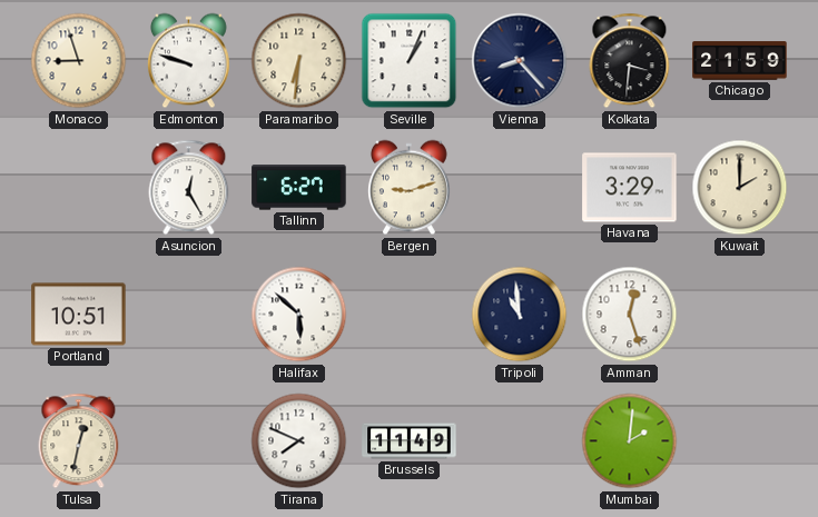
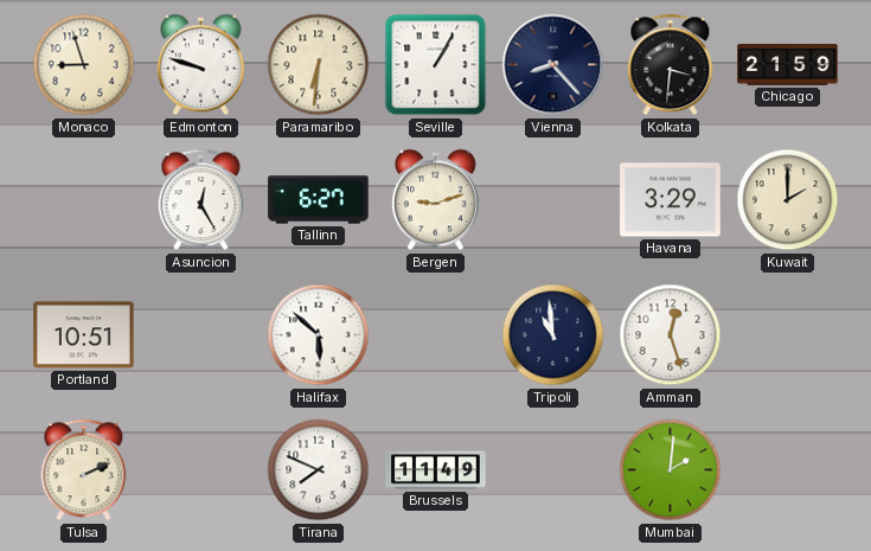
Seville: 1:04 -> 1:05
Tulsa: 12:32 -> 2:11
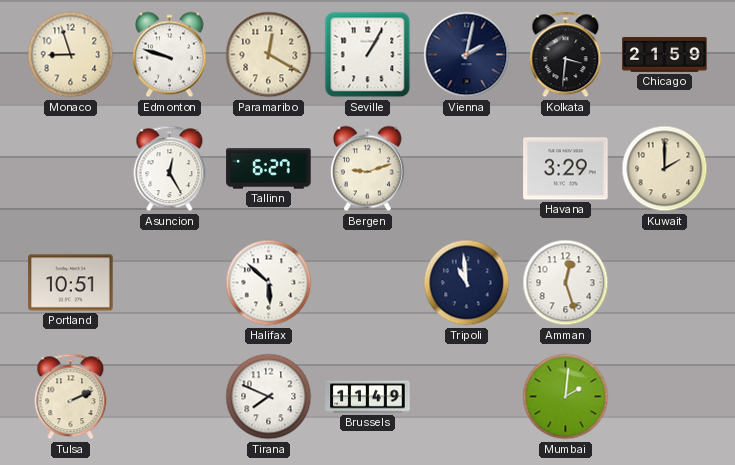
Paramaribo: 6:31 -> 12:20
Vienna: 8:23 -> 2:02
